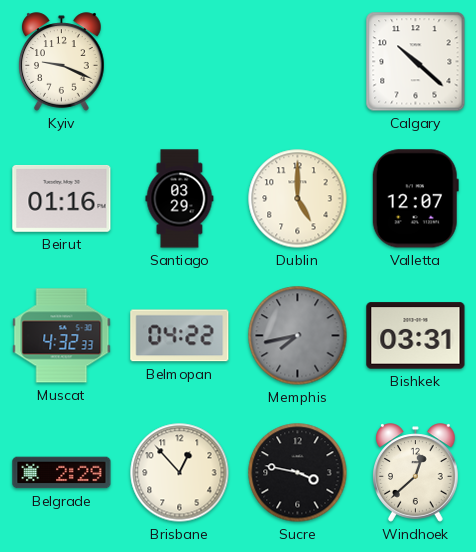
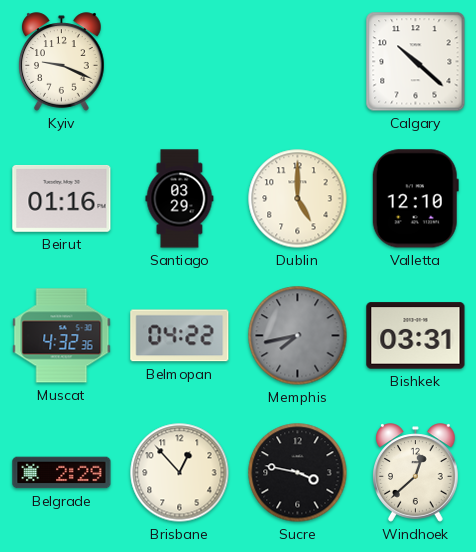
Valletta: 12:07 -> 12:10
Muscat: 4:32:33 -> 4:32:36
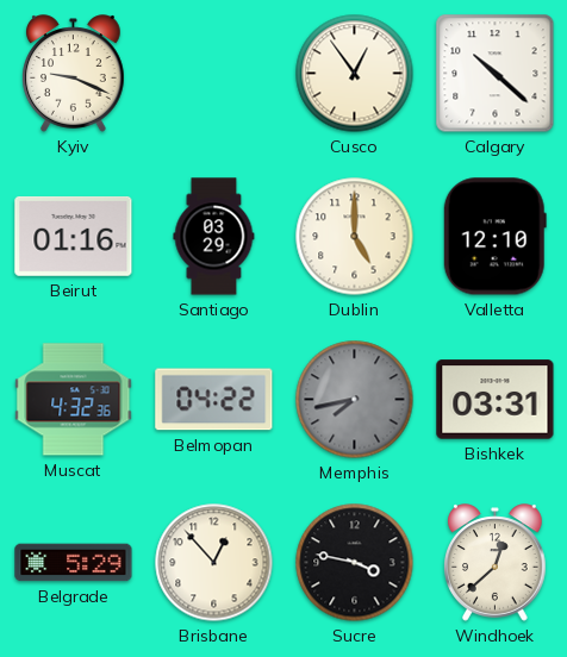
Cusco: none -> 12:54
Belgrade: 2:29 -> 5:29
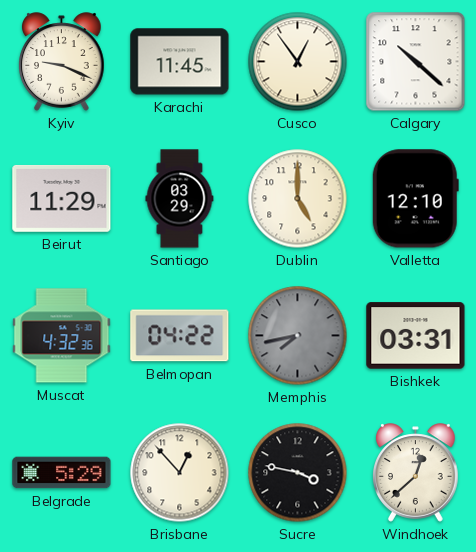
Karachi: none -> 11:45
Beirut: 01:16 -> 11:29
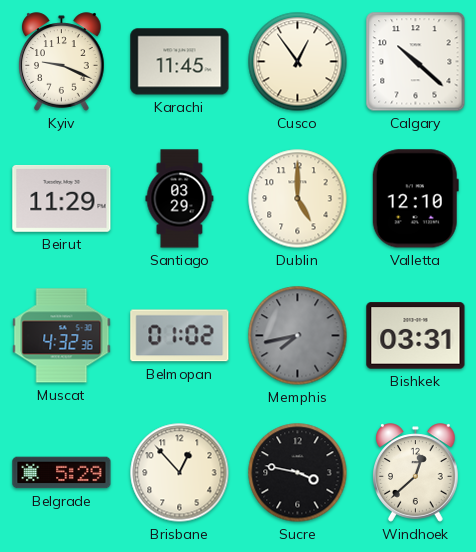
Belmopan: 04:22 -> 01:02
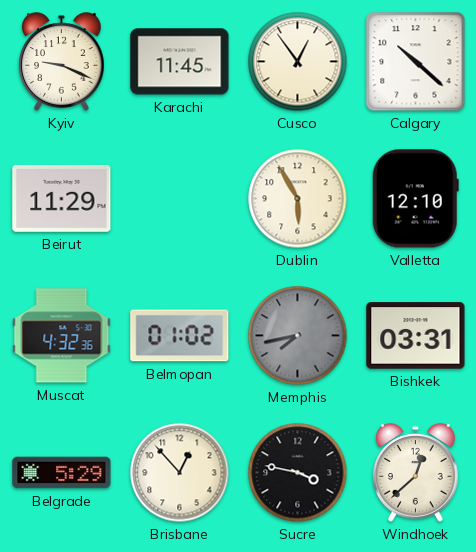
Santiago: 03:29 -> none
Dublin: 5:00 -> 5:55
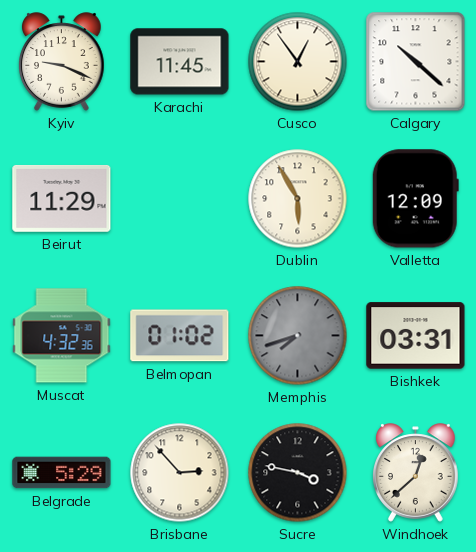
Valletta: 12:10 -> 12:09
Memphis: 7:43 -> 7:42
Brisbane: 12:53 -> 2:53
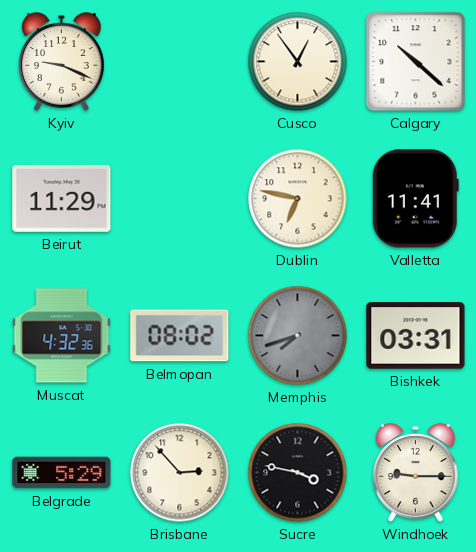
Karachi: 11:45 -> none
Dublin: 5:55 -> 6:47
Valletta: 12:09 -> 11:41
Belmopan: 01:02 -> 08:02
Windhoek: 12:38 -> 9:15
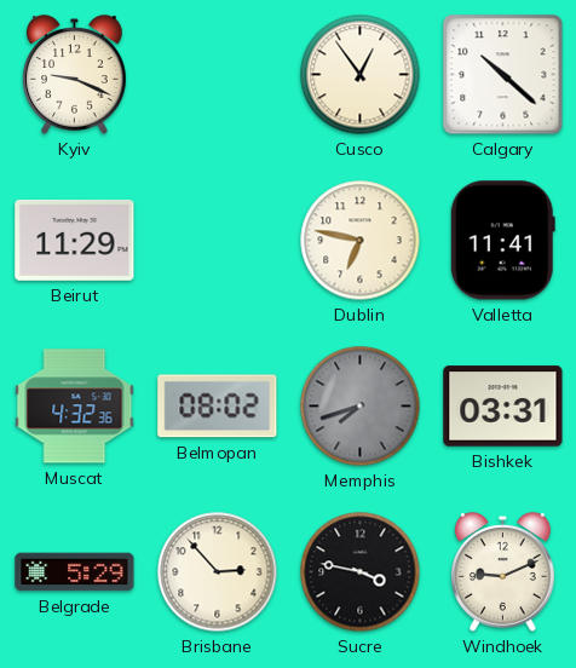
Windhoek: 9:15 -> 9:11
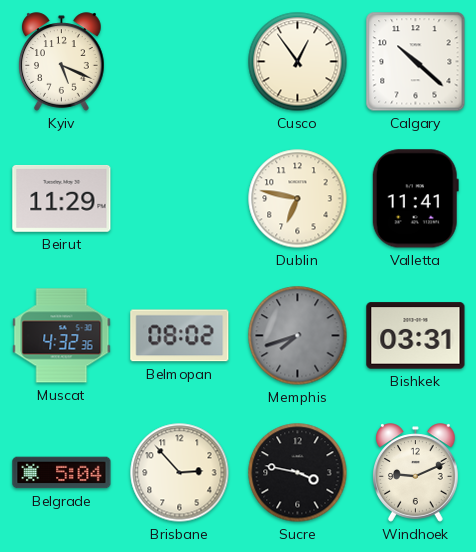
Kyiv: 9:19 -> 5:19
Belgrade: 5:29 -> 5:04
